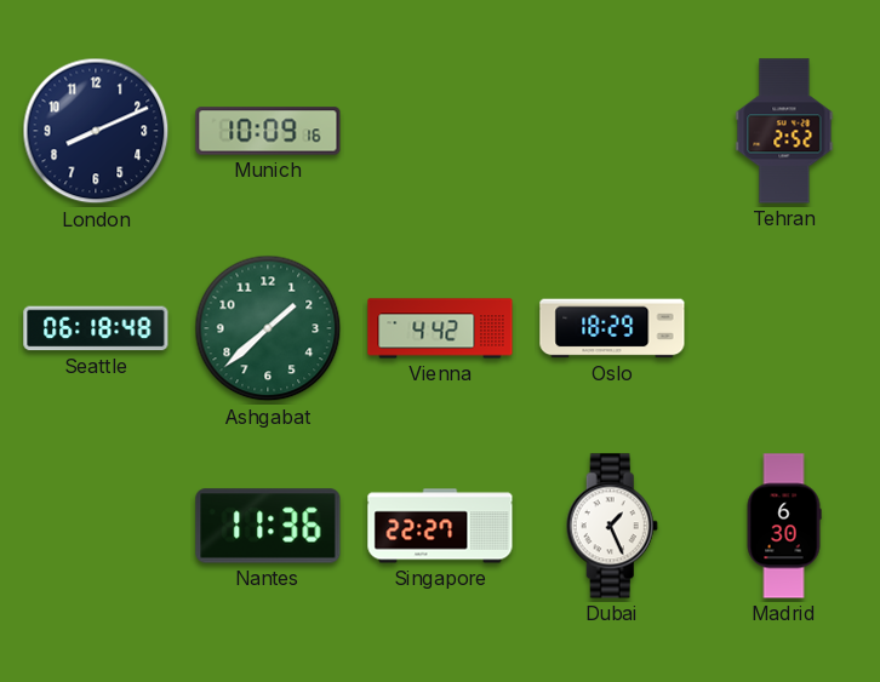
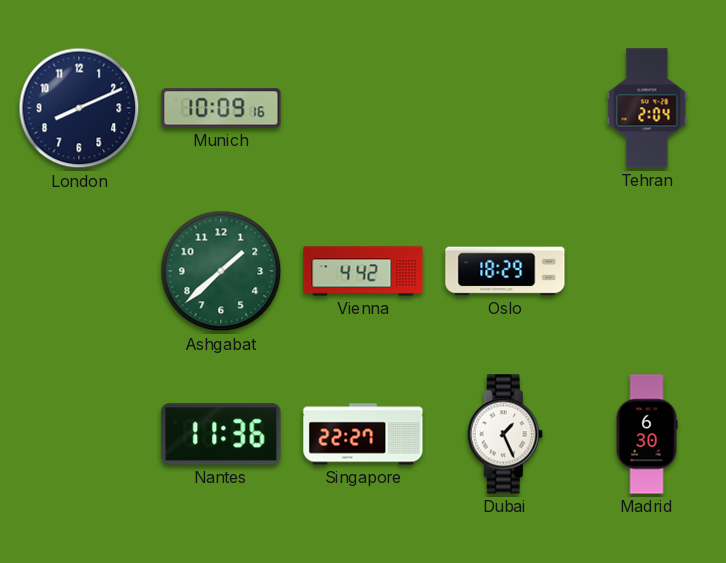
Tehran: 2:52 -> 2:04
Seattle: 06:18 -> none
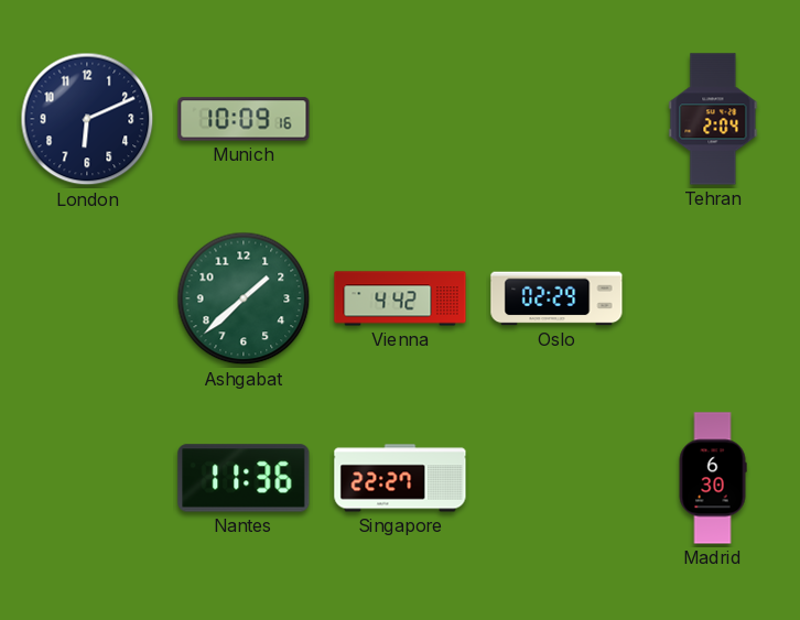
London: 8:11 -> 6:11
Oslo: 18:29 -> 02:29
Dubai: 1:26 -> none
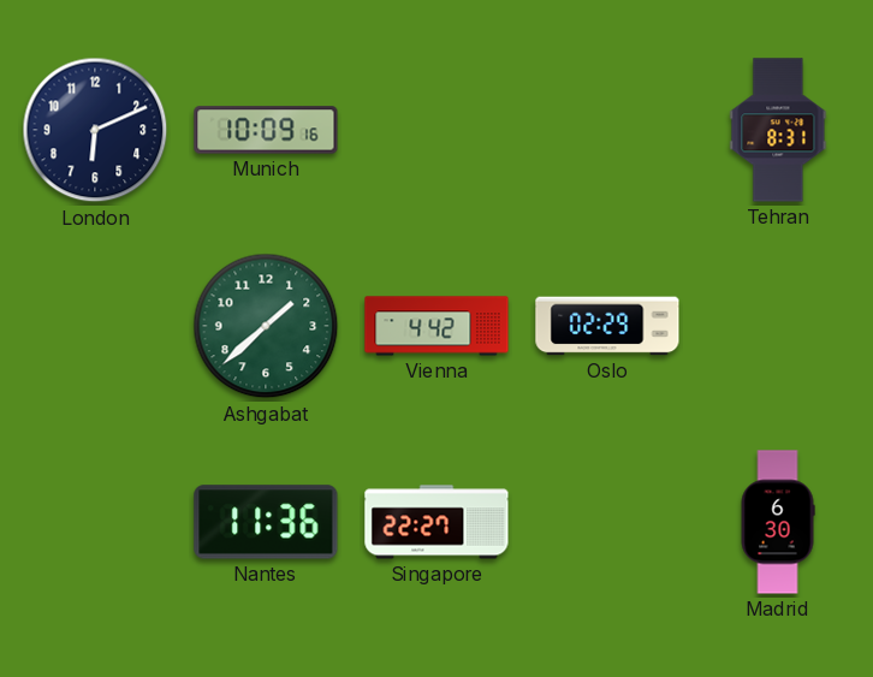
Tehran: 2:04 -> 8:31
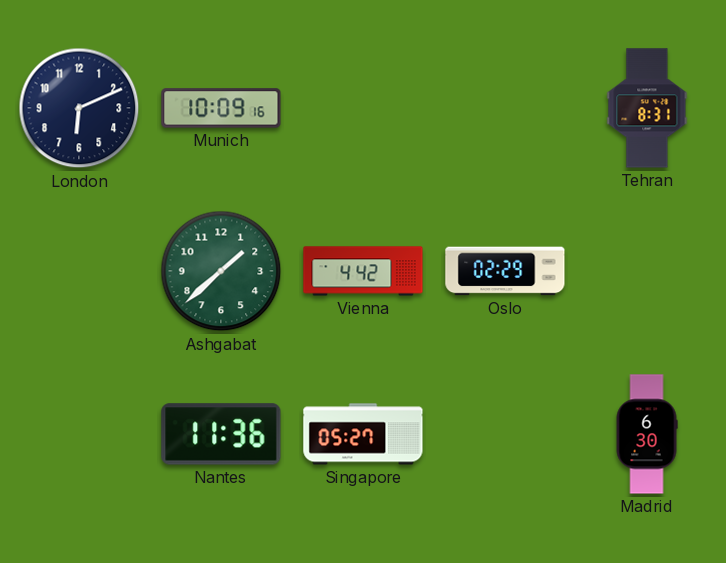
Singapore: 22:27 -> 05:27
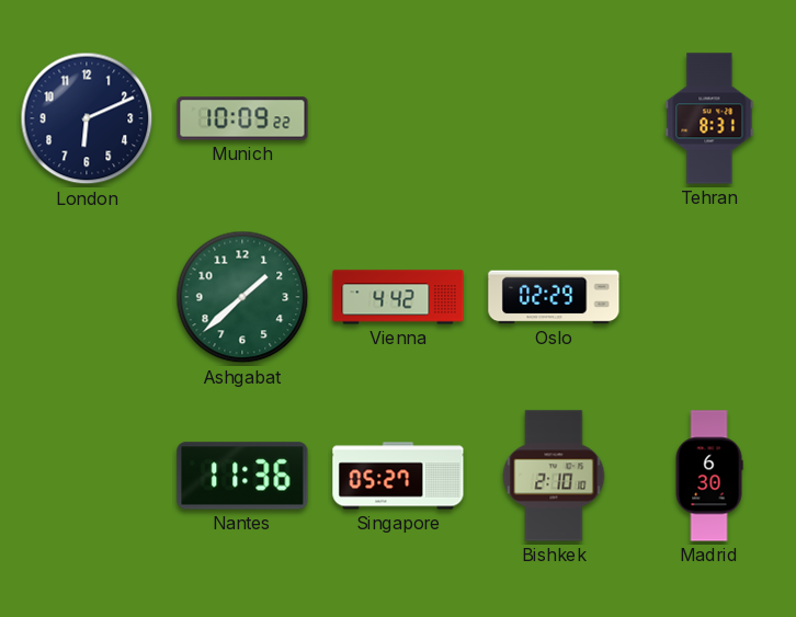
Munich: 10:09:16 -> 10:09:22
Bishkek: none -> 2:10
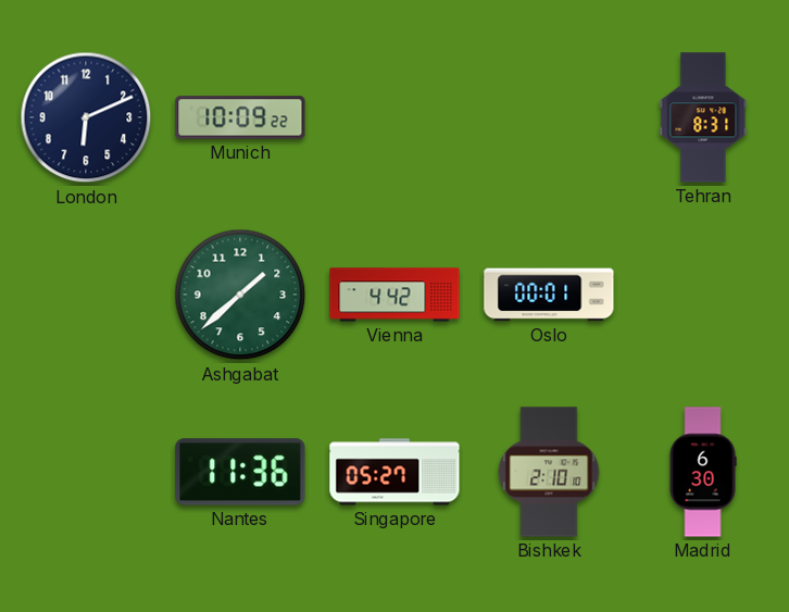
Oslo: 02:29 -> 00:01
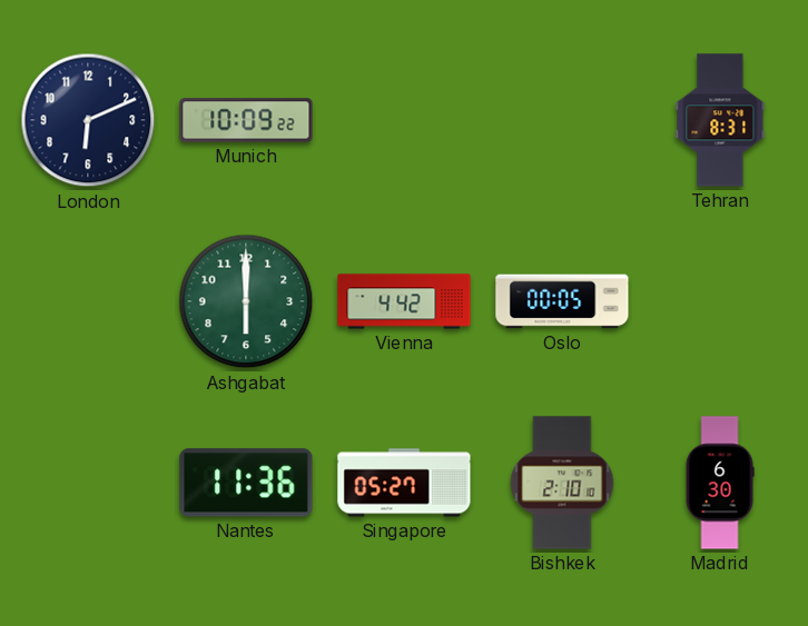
Ashgabat: 1:38 -> 6:00
Oslo: 00:01 -> 00:05
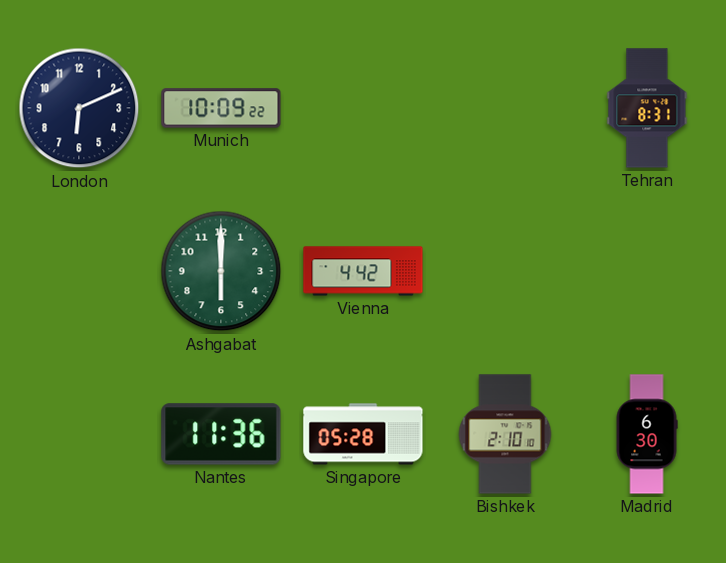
Oslo: 00:05 -> none
Singapore: 05:27 -> 05:28
